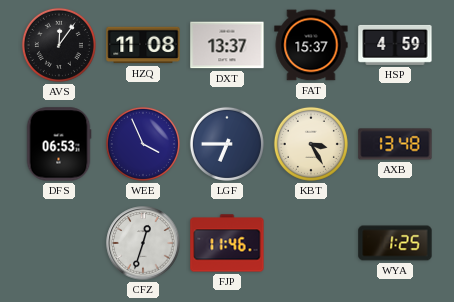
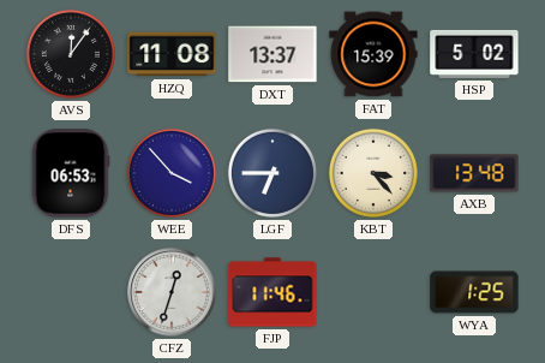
FAT: 15:37 -> 15:39
HSP: 4:59 -> 5:02
WEE: 3:56 -> 3:53
KBT: 3:25 -> 3:23
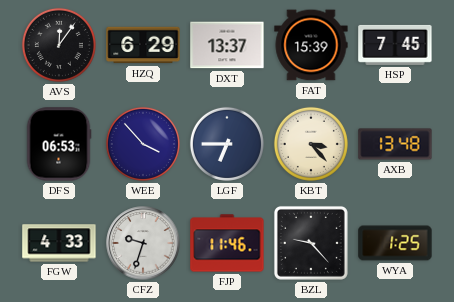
HZQ: 11:08 -> 6:29
HSP: 5:02 -> 7:45
FGW: none -> 4:33
CFZ: 12:33 -> 9:33
BZL: none -> 9:23
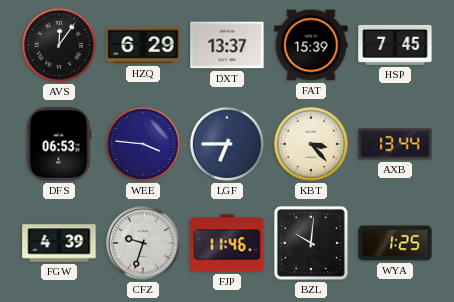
WEE: 3:53 -> 3:46
AXB: 13:48 -> 13:44
FGW: 4:33 -> 4:39
BZL: 9:23 -> 10:01
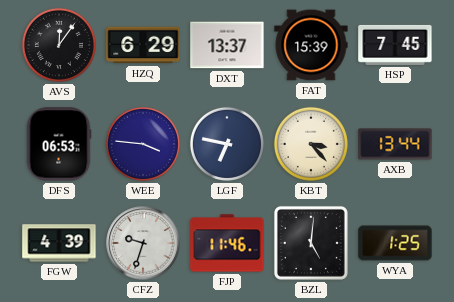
LGF: 6:45 -> 6:47
BZL: 10:01 -> 5:01
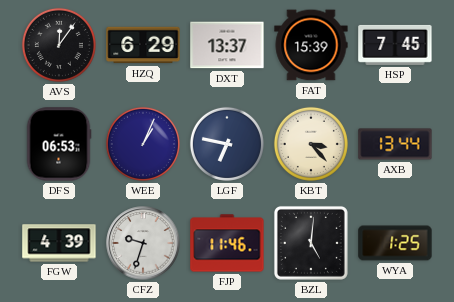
WEE: 3:46 -> 1:04
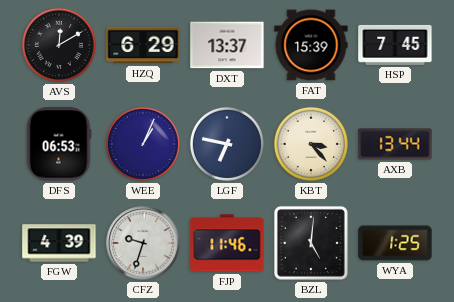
AVS: 12:06 -> 12:10
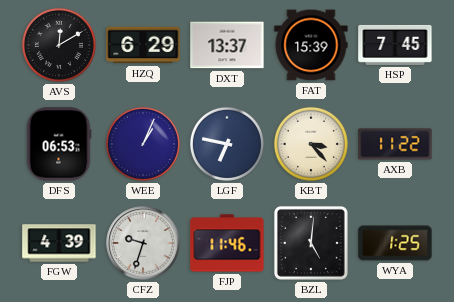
AXB: 13:44 -> 11:22
